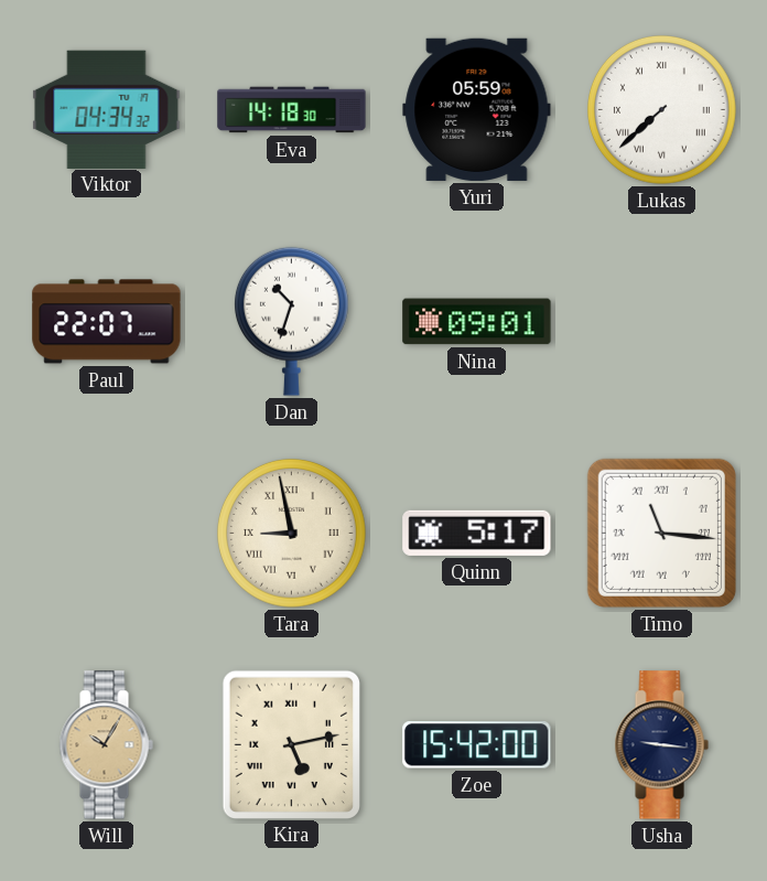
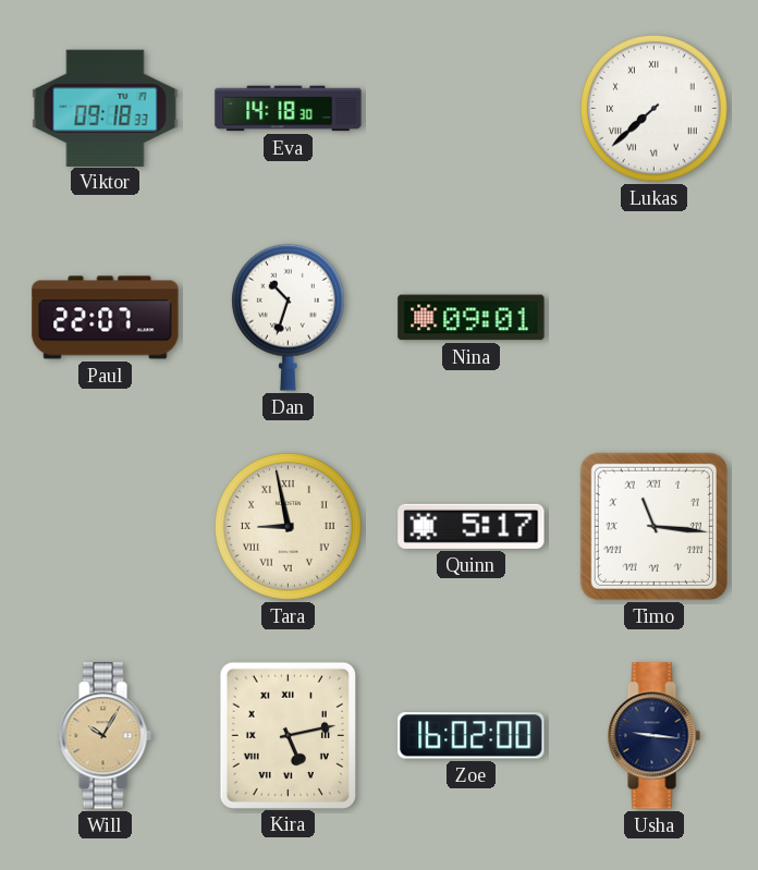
Viktor: 04:34 -> 09:18
Yuri: 05:59 -> none
Zoe: 15:42 -> 16:02
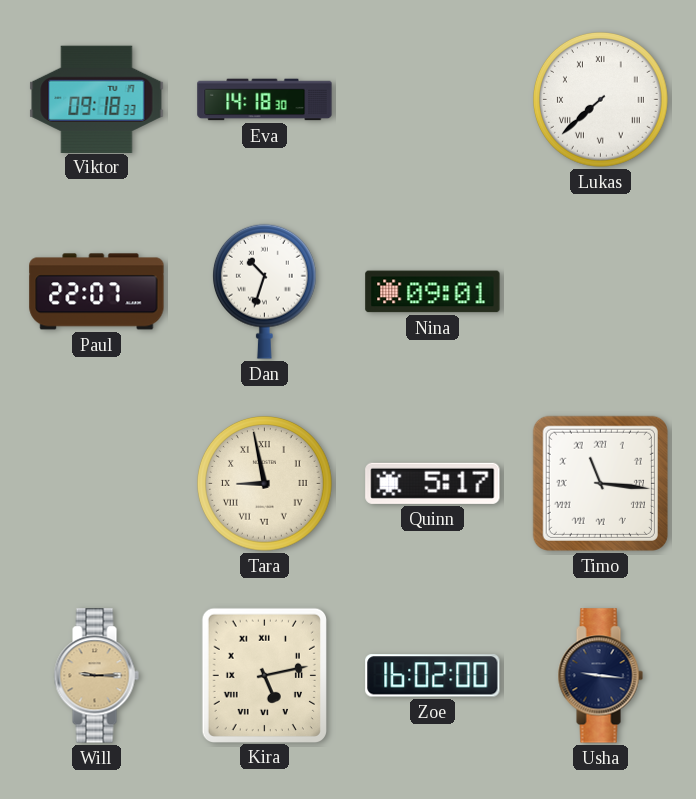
Will: 10:05 -> 9:15
